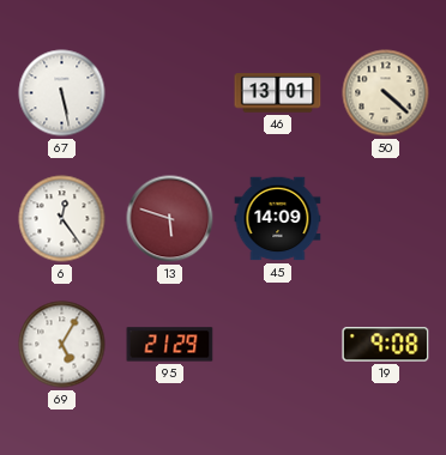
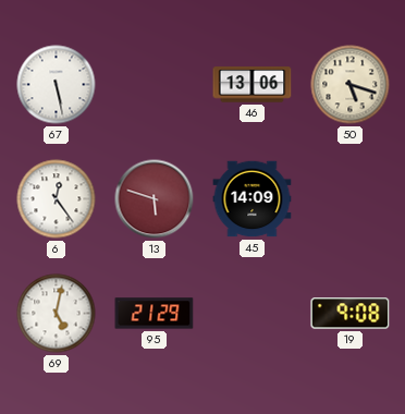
46: 13:01 -> 13:06
50: 4:22 -> 5:18
69: 5:05 -> 5:02
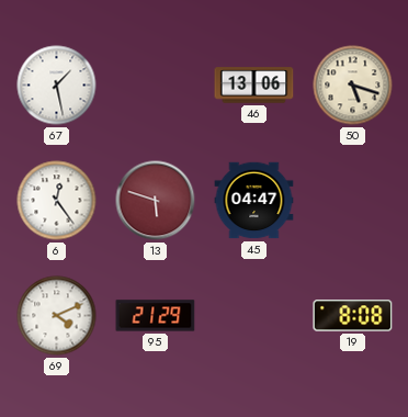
67: 5:28 -> 1:28
45: 14:09 -> 04:47
69: 5:02 -> 4:11
19: 9:08 -> 8:08
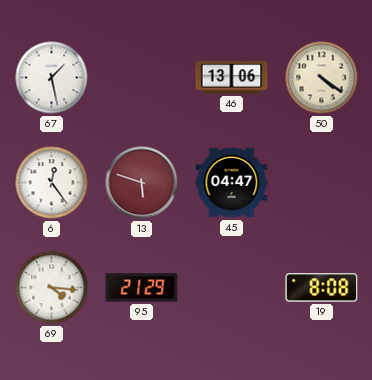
50: 5:18 -> 4:21
69: 4:11 -> 4:16
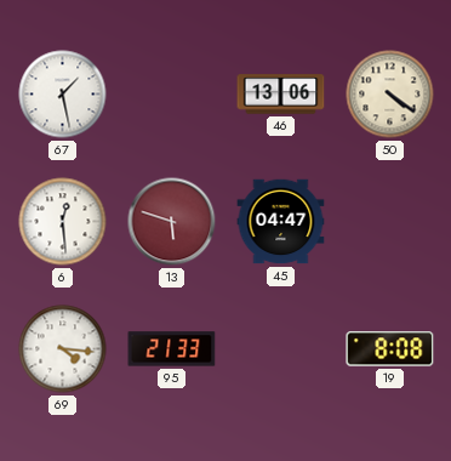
6: 12:24 -> 12:29
95: 21:29 -> 21:33
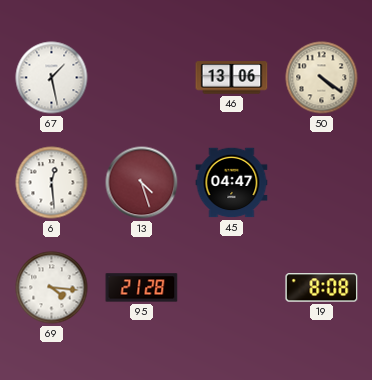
13: 5:48 -> 4:27
95: 21:33 -> 21:28
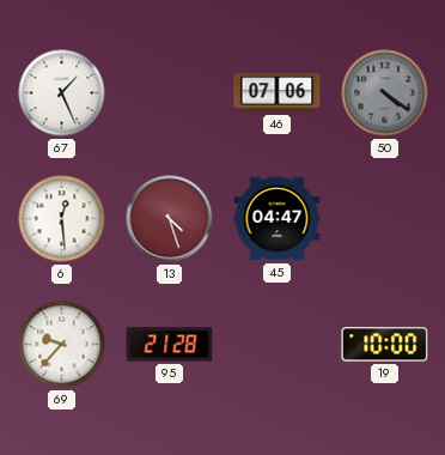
67: 1:28 -> 1:26
46: 13:06 -> 07:06
50 dial: cream -> grey
69: 4:16 -> 9:37
19: 8:08 -> 10:00
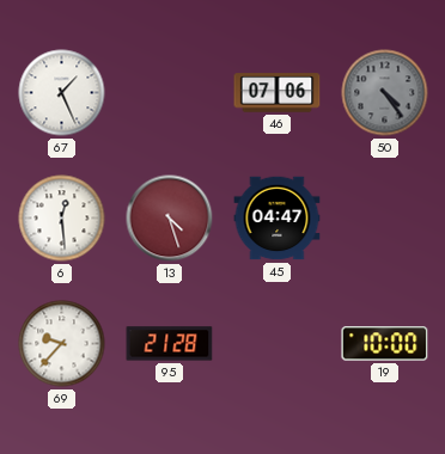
50: 4:21 -> 4:24
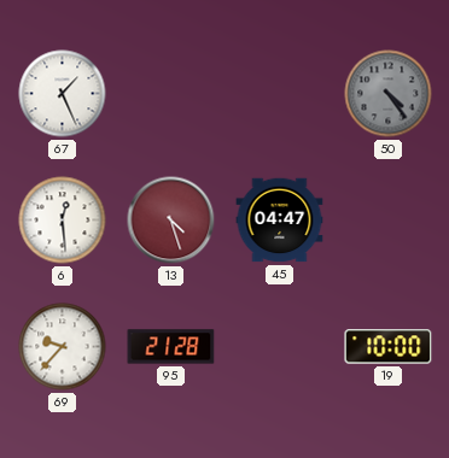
46: 07:06 -> none
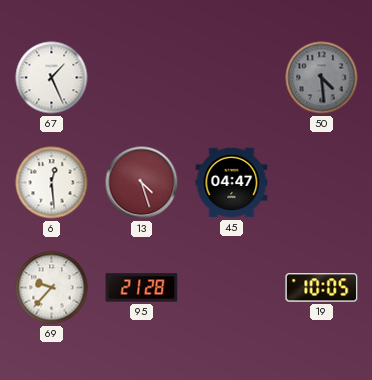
50: 4:24 -> 4:29
19: 10:00 -> 10:05
